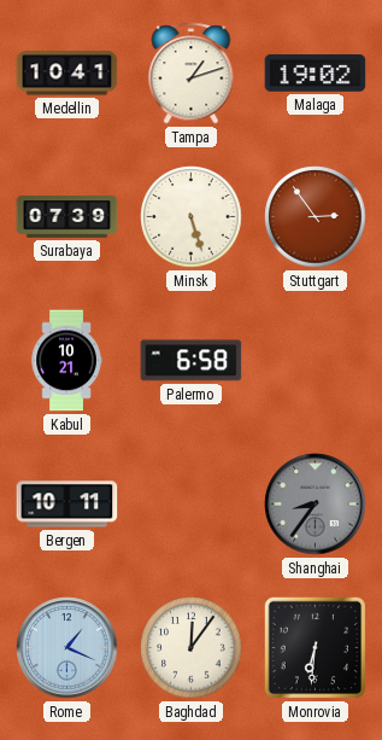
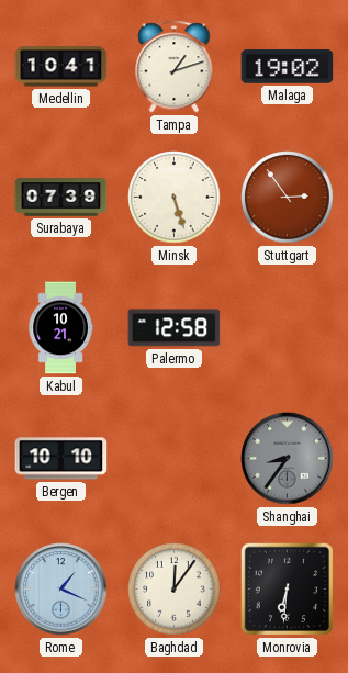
Palermo: 6:58 -> 12:58
Bergen: 10:11 -> 10:10
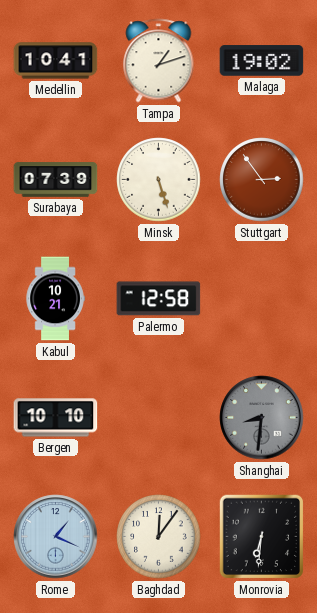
Shanghai: 8:36 -> 8:31
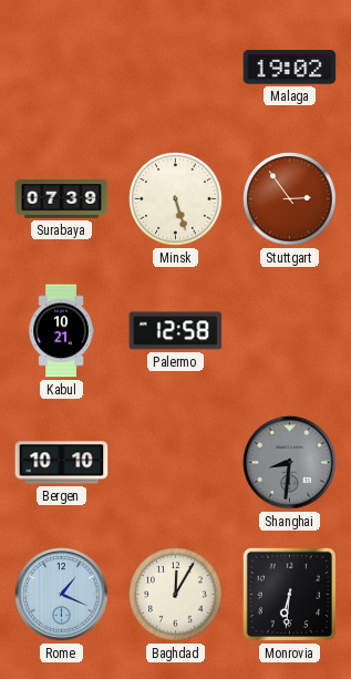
Medellin: 10:41 -> none
Tampa: 1:12 -> none
Baghdad: 12:06 -> 12:05
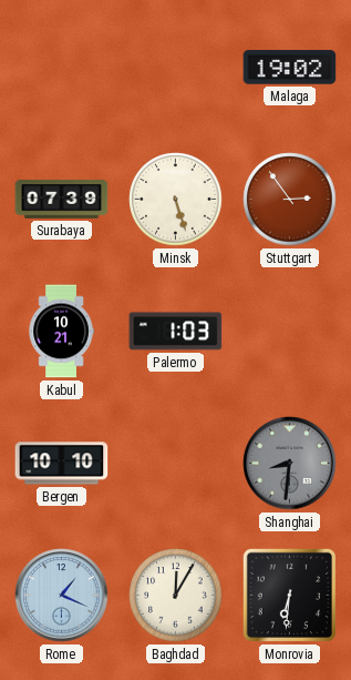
Palermo: 12:58 -> 1:03
